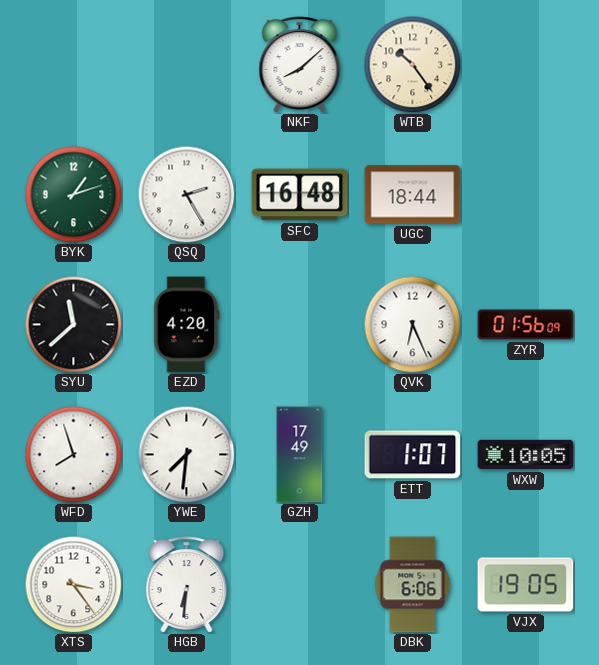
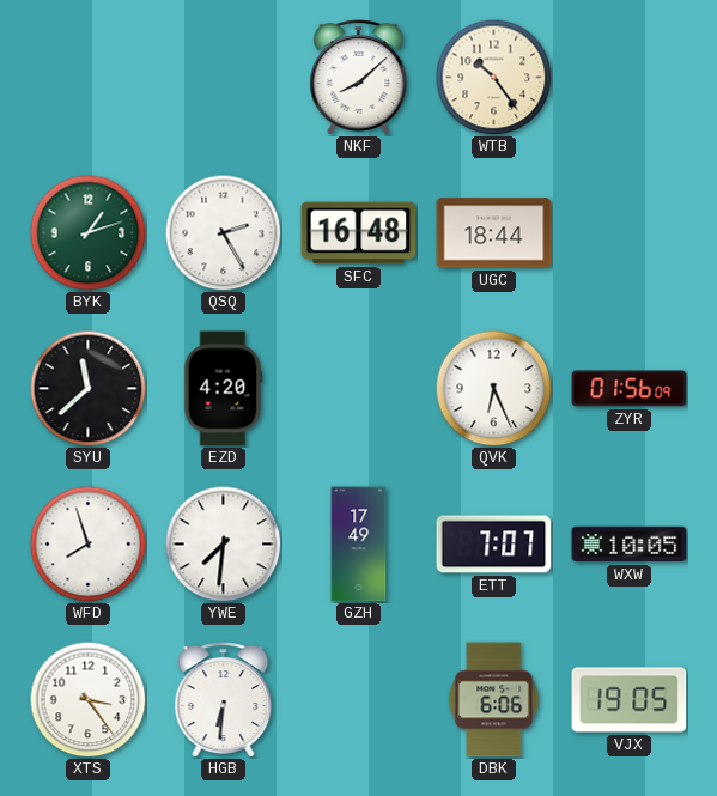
ETT: 1:07 -> 7:07
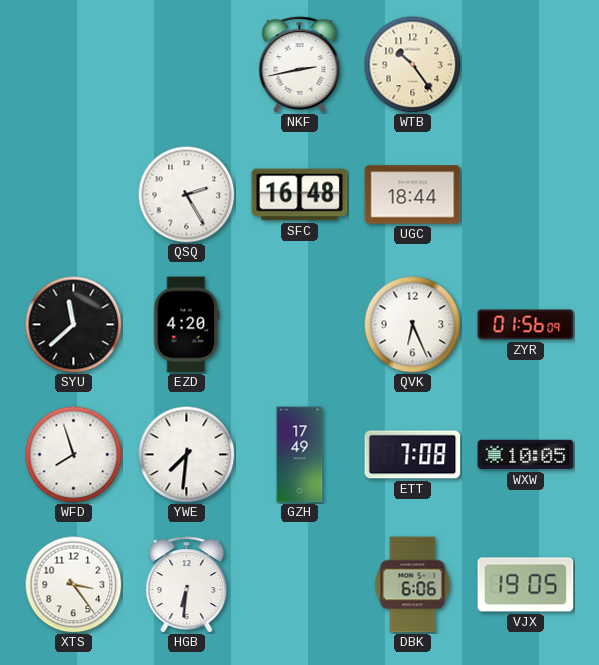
NKF: 8:08 -> 2:43
BYK: 1:12 -> none
ETT: 7:07 -> 7:08
